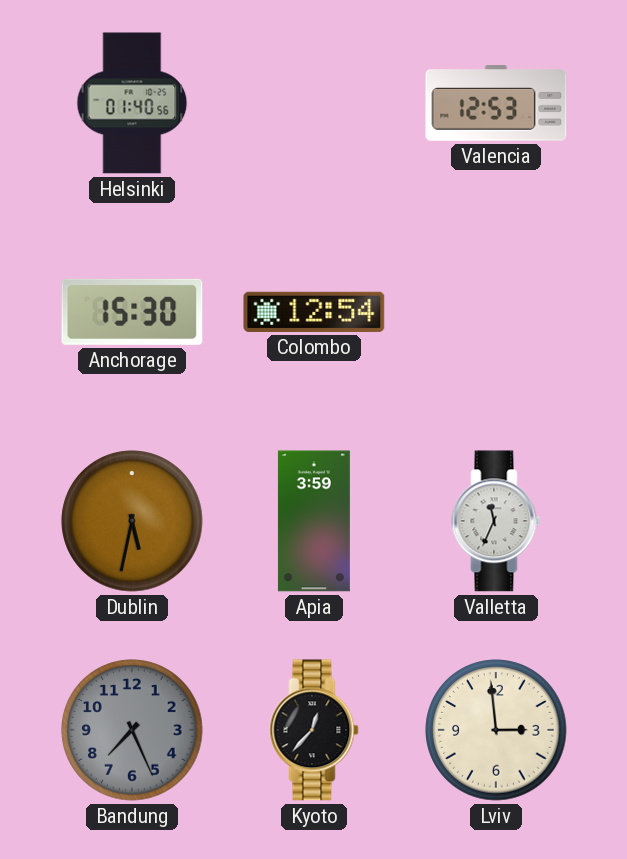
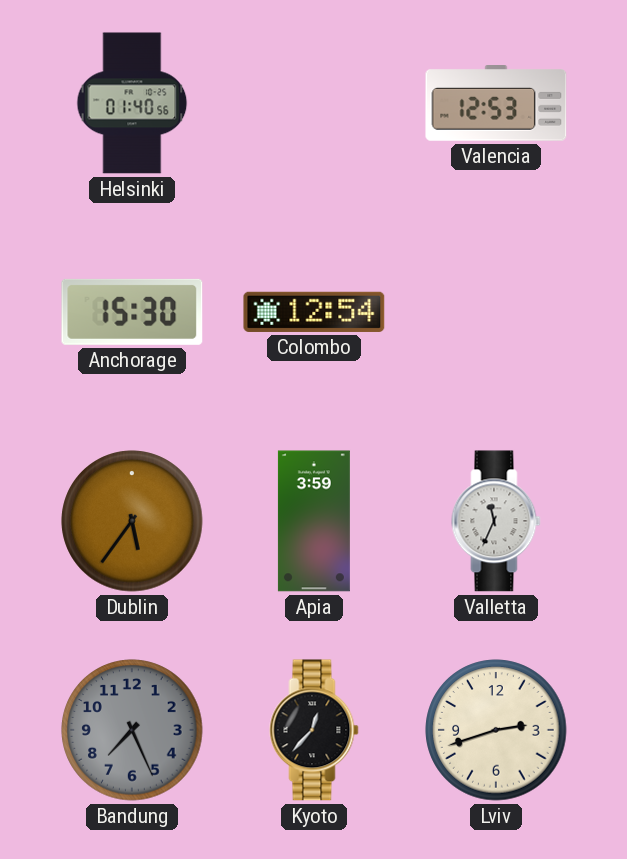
Dublin: 5:32 -> 5:36
Lviv: 2:59 -> 2:42
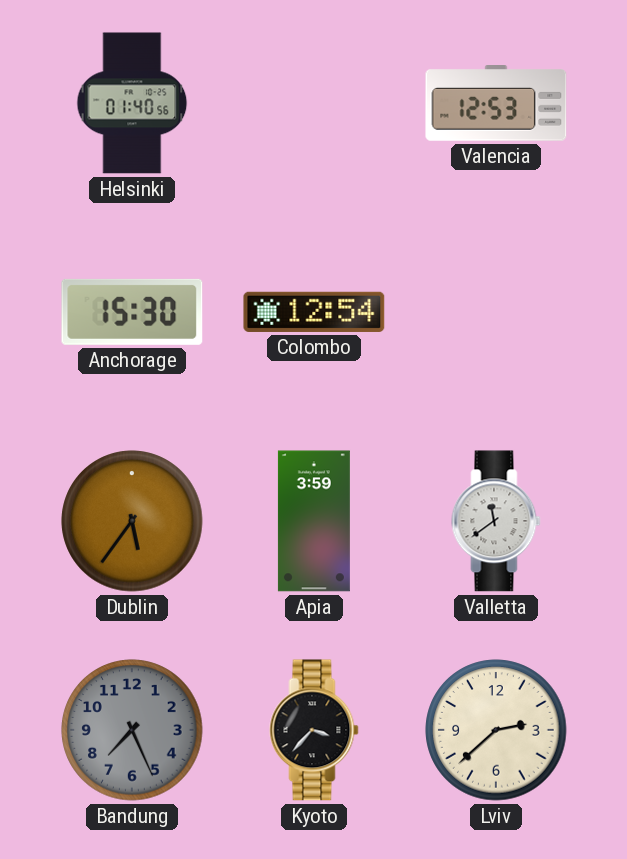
Valletta: 11:34 -> 11:39
Kyoto: 12:37 -> 3:37
Lviv: 2:42 -> 2:38
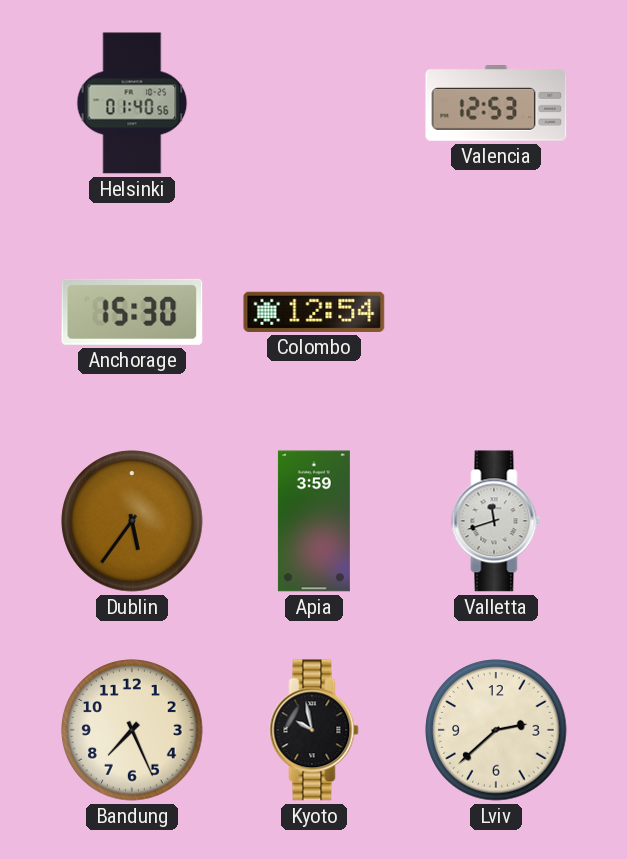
Valletta: 11:39 -> 11:42
Bandung dial: grey -> cream
Kyoto: 3:37 -> 9:58
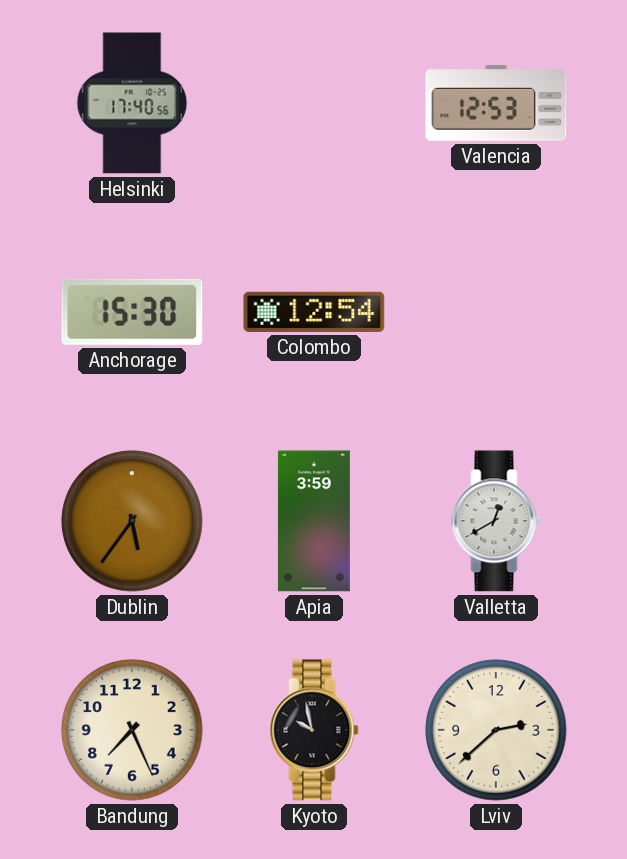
Helsinki: 01:40 -> 17:40
Valletta: 11:42 -> 12:40
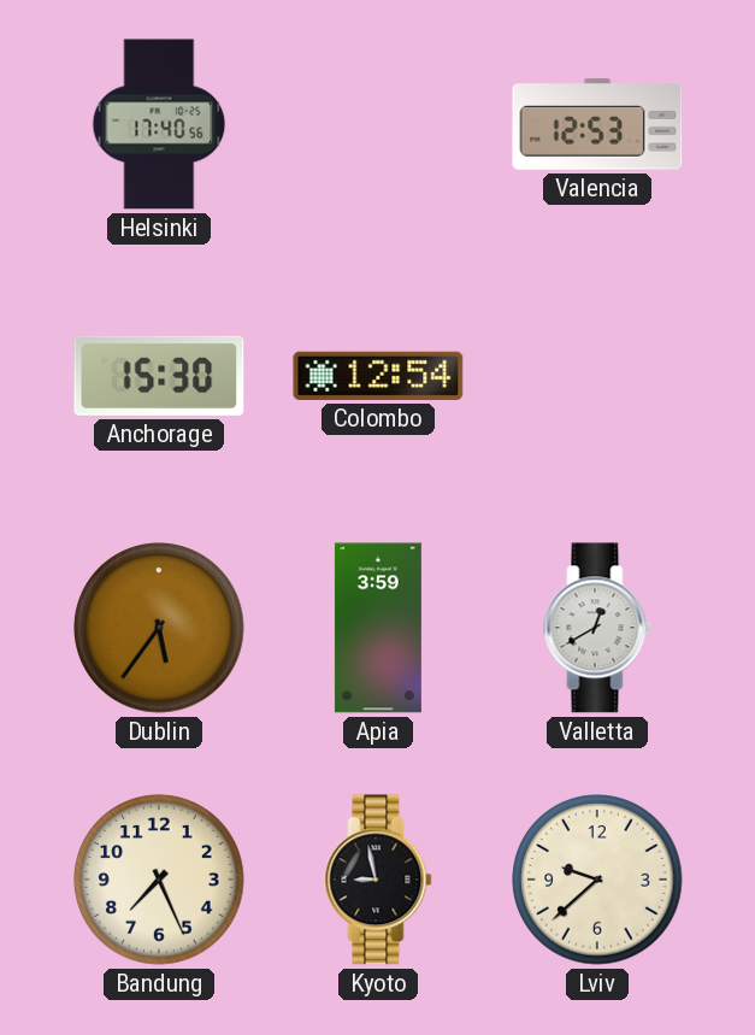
Kyoto: 9:58 -> 8:58
Lviv: 2:38 -> 9:38
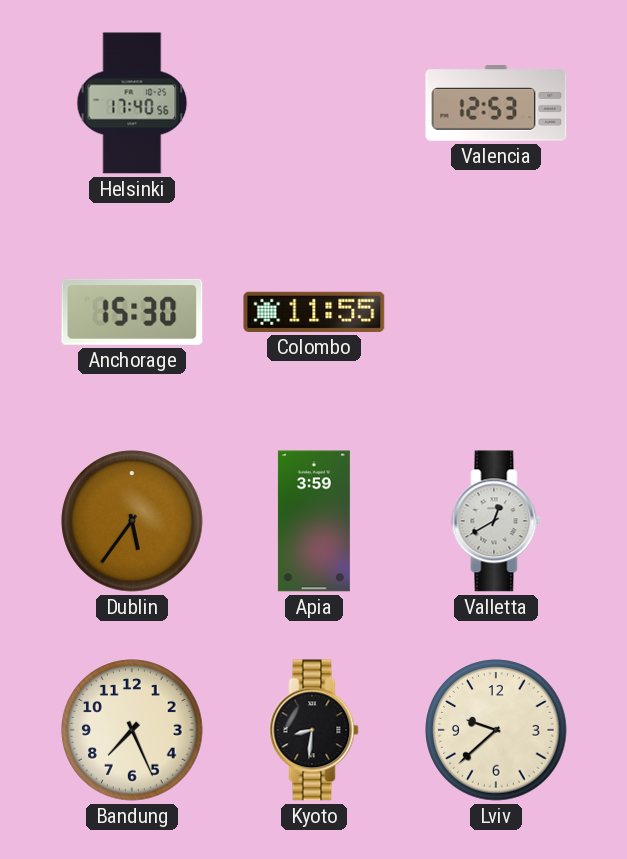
Colombo: 12:54 -> 11:55
Kyoto: 8:58 -> 8:31
